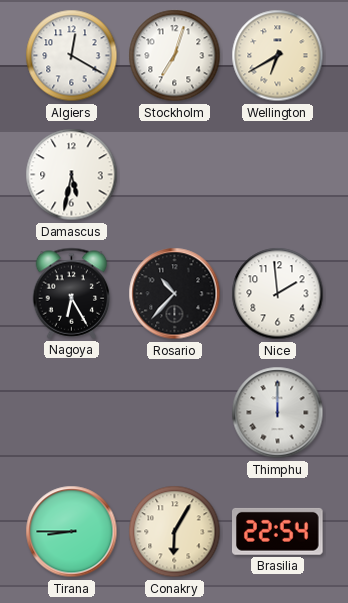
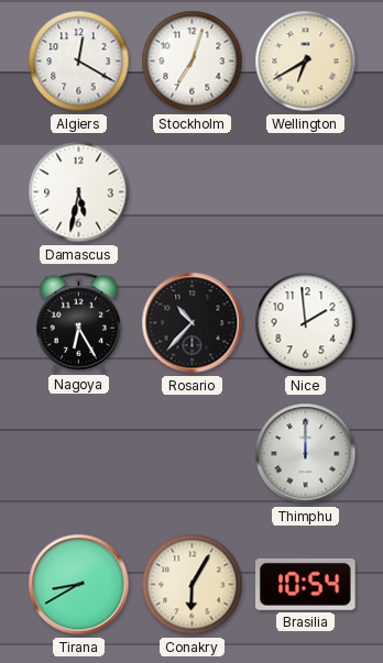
Tirana: 8:45 -> 8:40
Brasilia: 22:54 -> 10:54
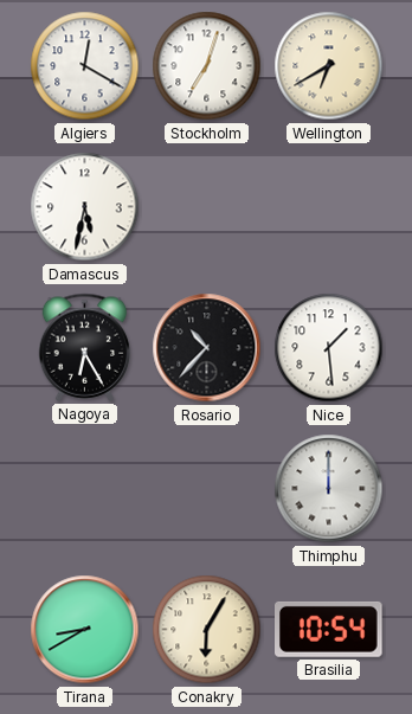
Nice: 1:59 -> 1:29
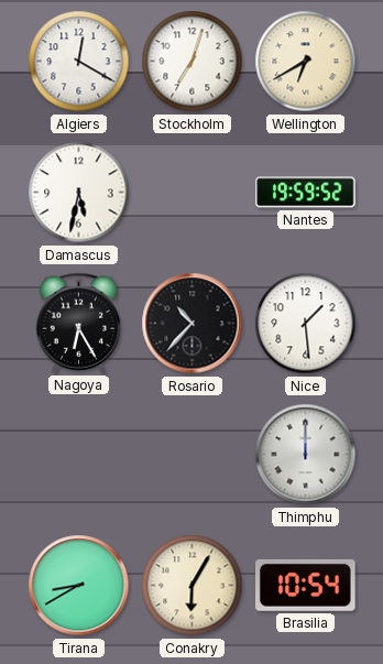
Nantes: none -> 19:59
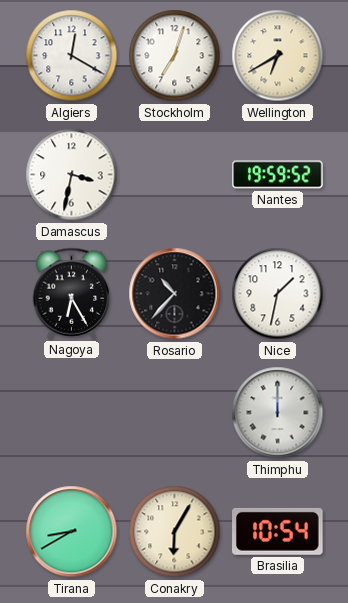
Damascus: 5:32 -> 3:32
Nice: 1:29 -> 1:32
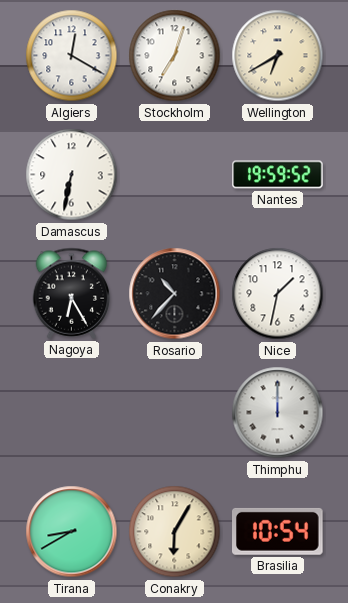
Damascus: 3:32 -> 6:32
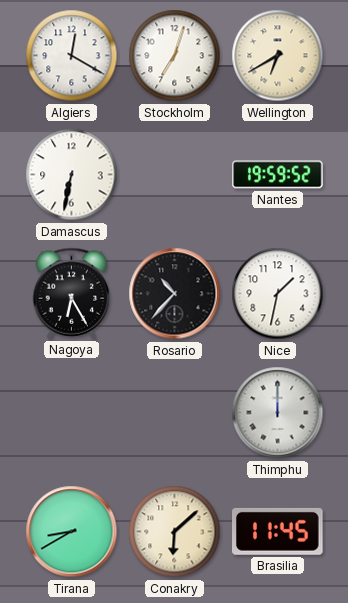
Conakry: 6:05 -> 6:08
Brasilia: 10:54 -> 11:45
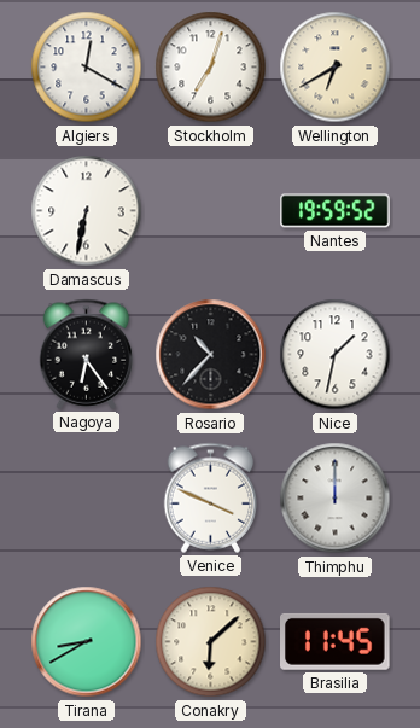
Nagoya: 6:25 -> 6:24
Venice: none -> 3:49
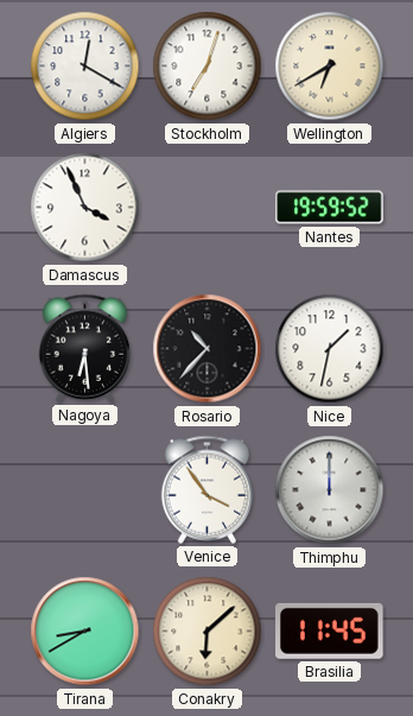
Damascus: 6:32 -> 3:56
Nagoya: 6:24 -> 6:29
Venice: 3:49 -> 3:54
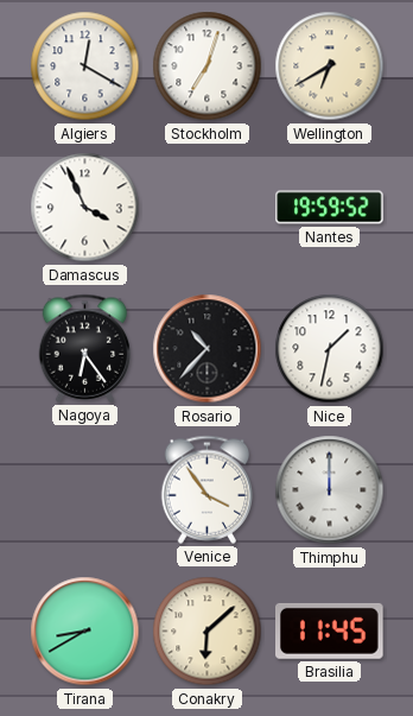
Nagoya: 6:29 -> 6:24
